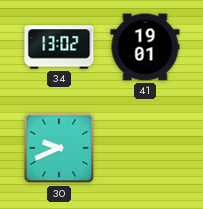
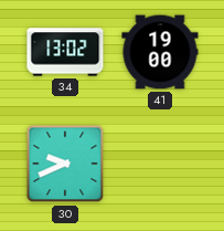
41: 19:01 -> 19:00
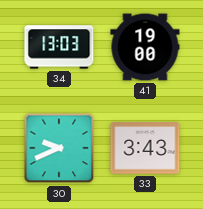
34: 13:02 -> 13:03
33: none -> 3:43
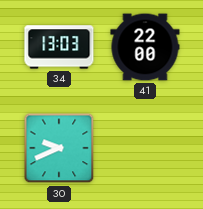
41: 19:00 -> 22:00
33: 3:43 -> none
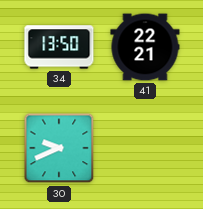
34: 13:03 -> 13:50
41: 22:00 -> 22:21
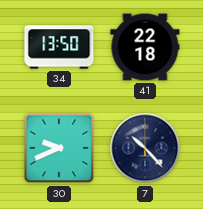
41: 22:21 -> 22:18
7: none -> 10:23
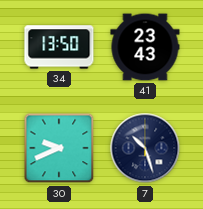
41: 22:18 -> 23:43
7: 10:23 -> 10:27
